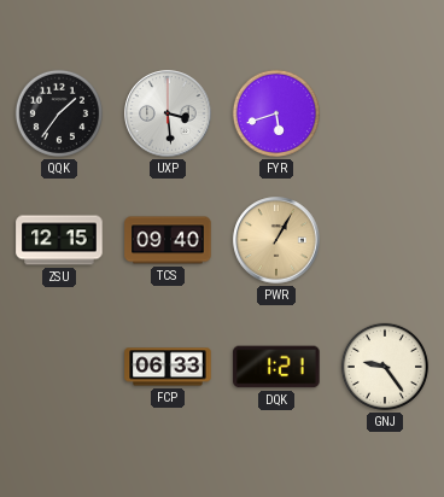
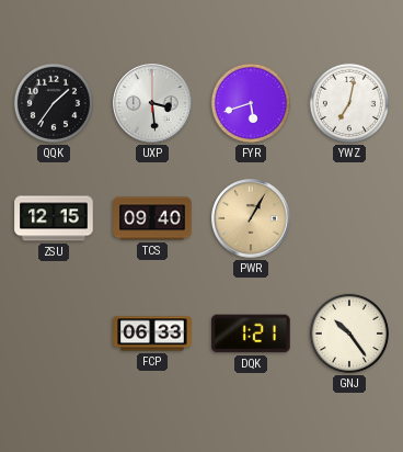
YWZ: none -> 7:02
GNJ: 9:24 -> 10:24
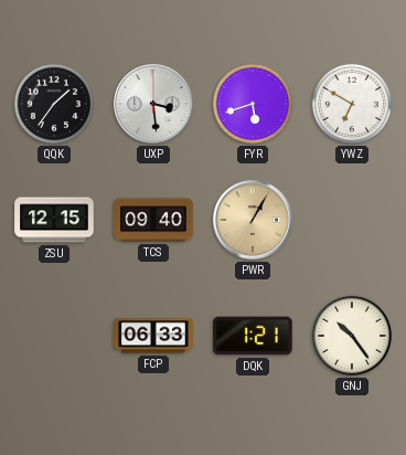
YWZ: 7:02 -> 6:50
